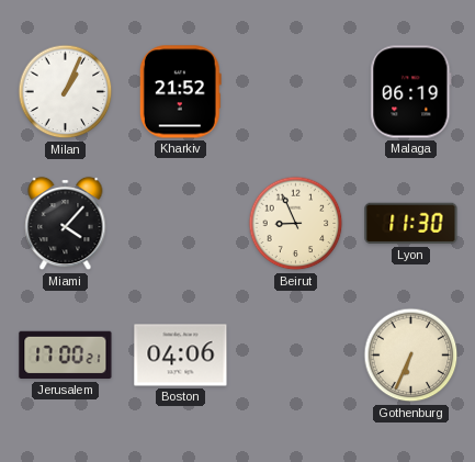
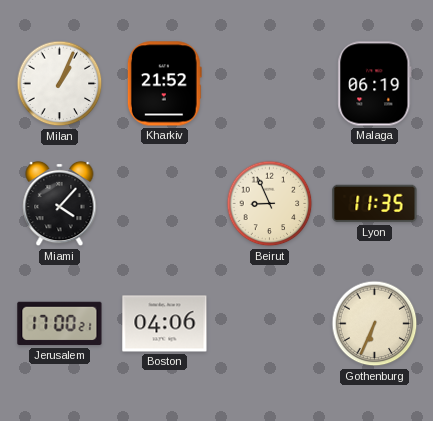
Lyon: 11:30 -> 11:35
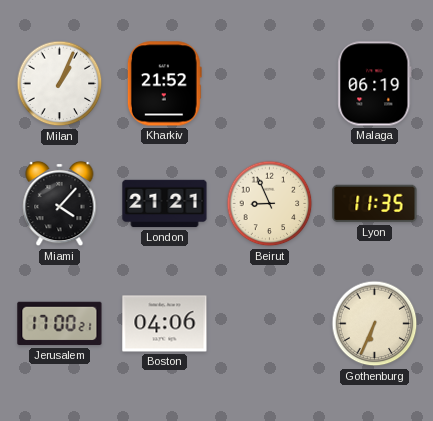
London: none -> 21:21
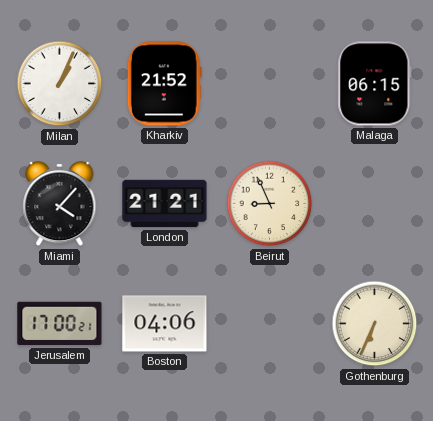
Malaga: 06:19 -> 06:15
Lyon: 11:35 -> none
